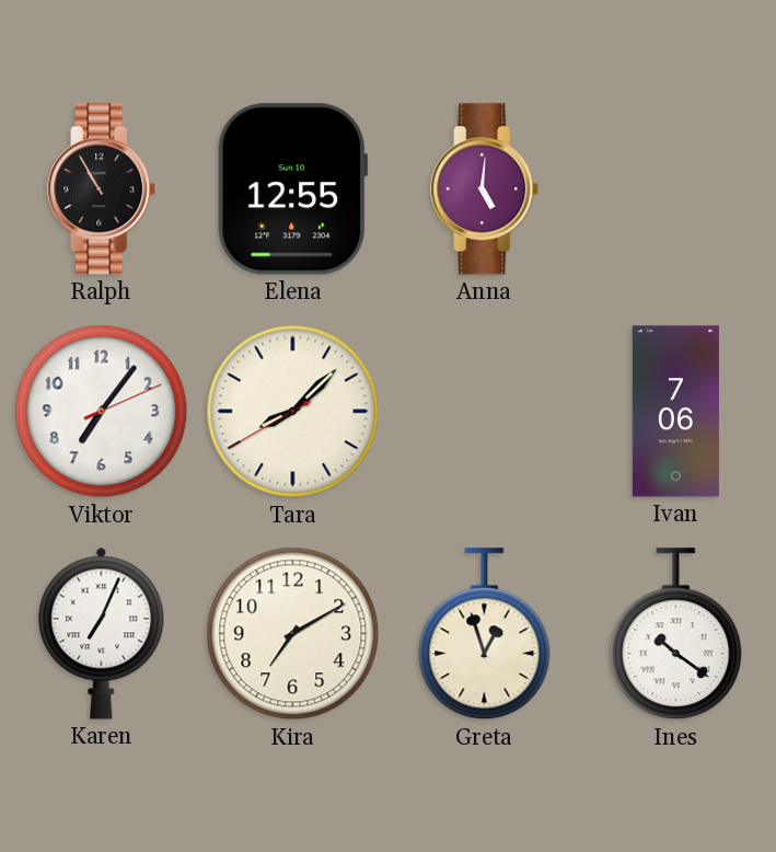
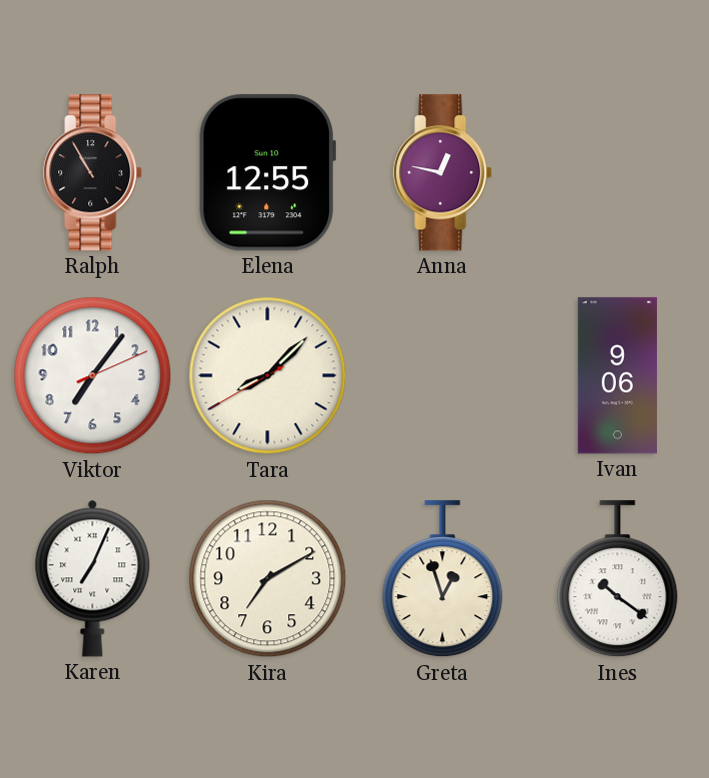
Anna: 5:01 -> 12:47
Ivan: 7:06 -> 9:06
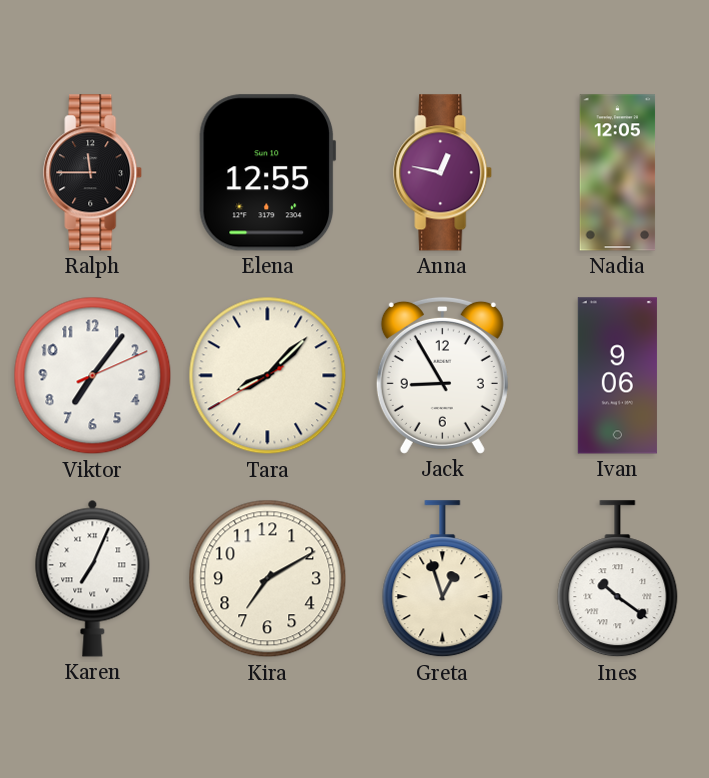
Ralph: 10:55 -> 11:45
Nadia: none -> 12:05
Jack: none -> 8:55
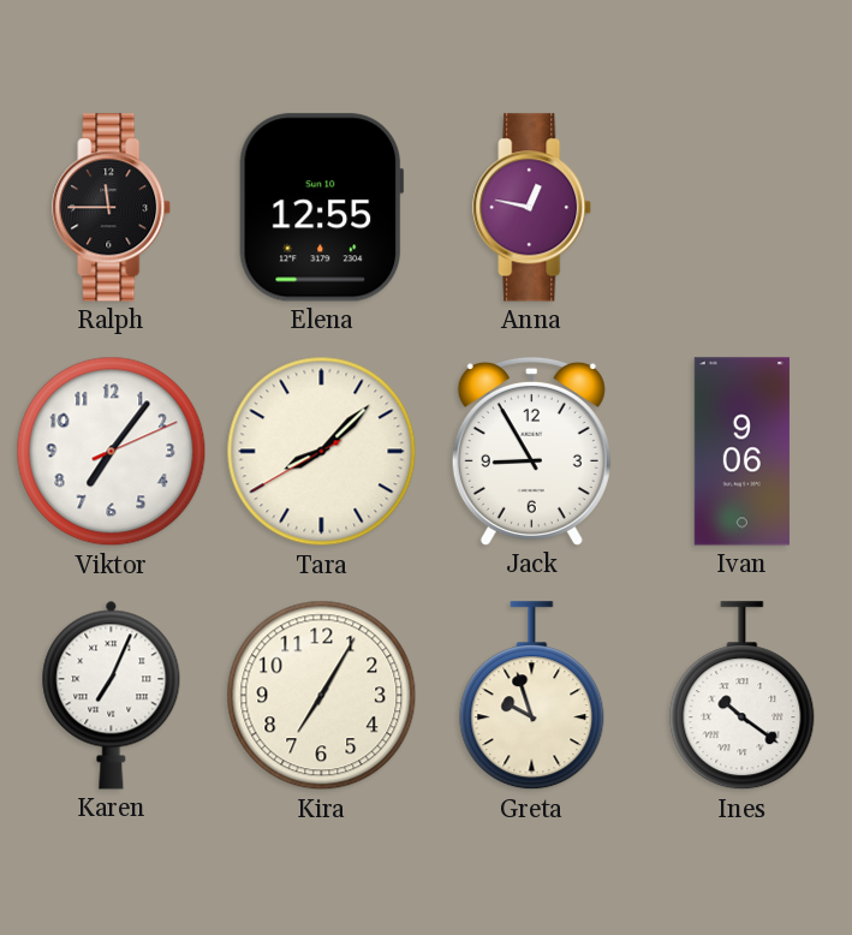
Nadia: 12:05 -> none
Kira: 7:10 -> 7:05
Greta: 12:57 -> 9:57
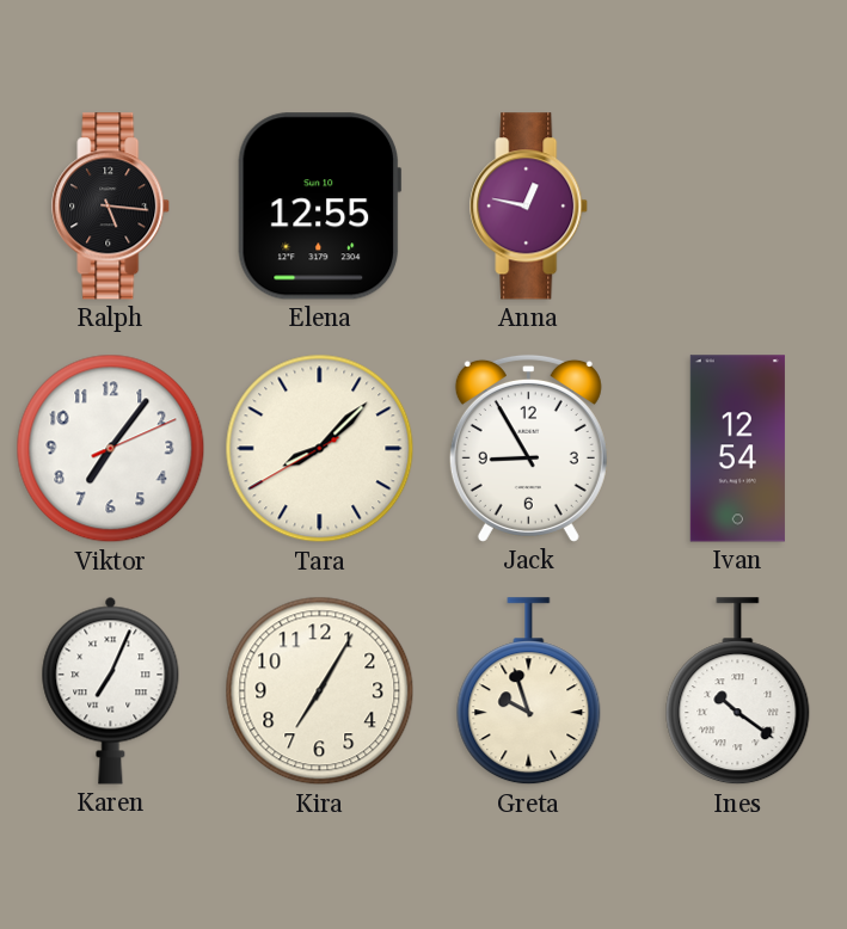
Ralph: 11:45 -> 5:16
Ivan: 9:06 -> 12:54
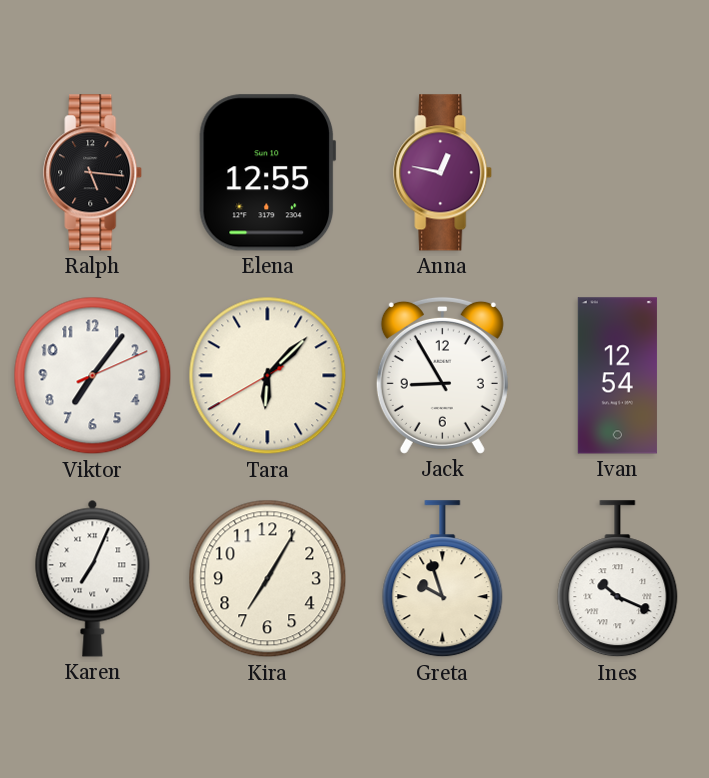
Tara: 8:07 -> 6:07
Ines: 10:21 -> 10:19
